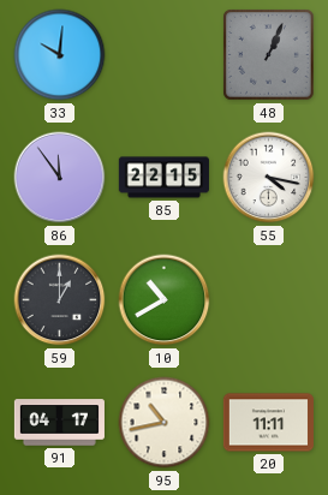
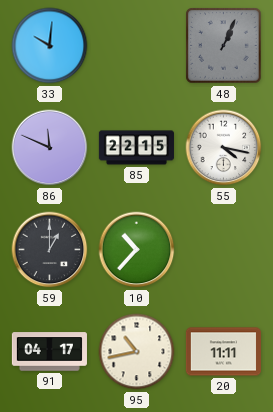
86: 11:54 -> 11:49
10: 10:40 -> 10:37
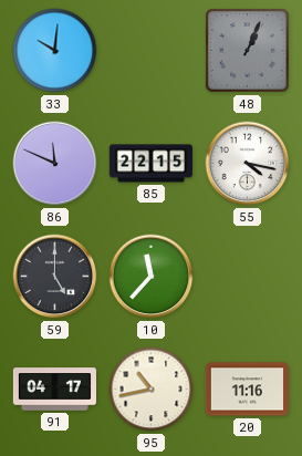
59: 1:00 -> 5:00
10: 10:37 -> 11:37
20: 11:11 -> 11:16
